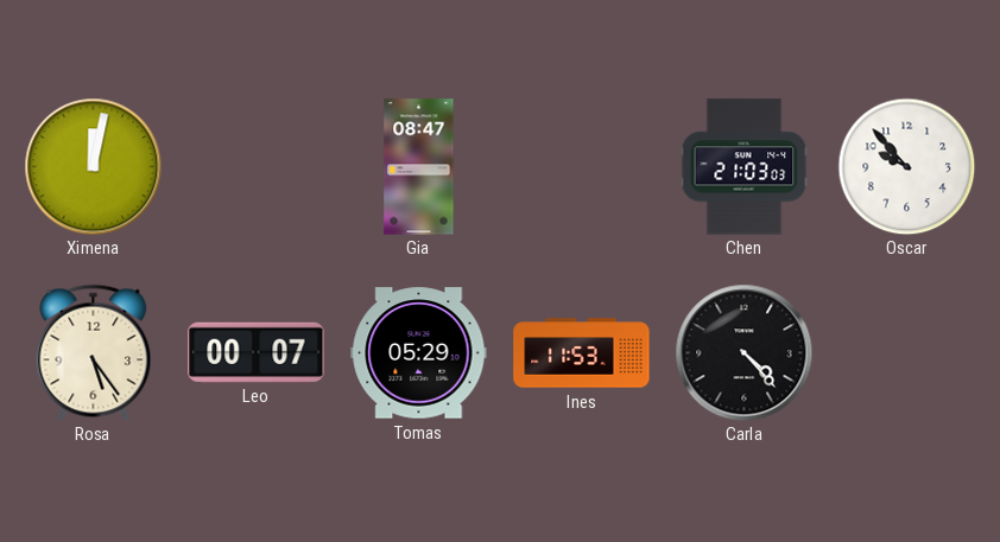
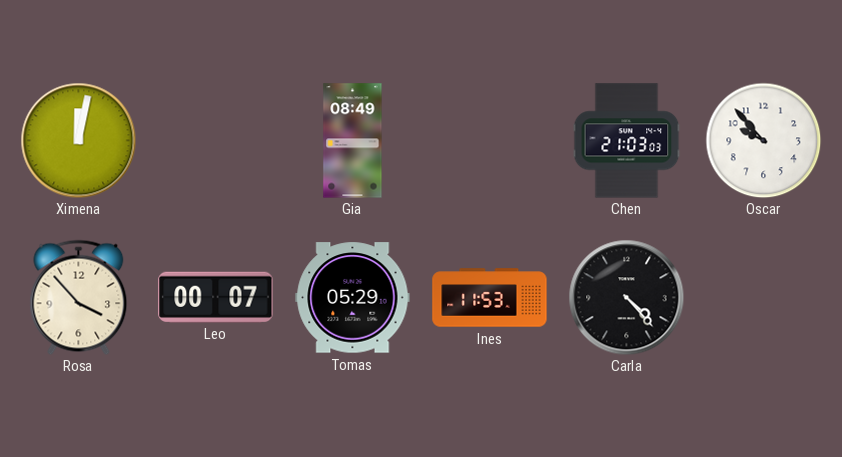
Gia: 08:47 -> 08:49
Rosa: 5:24 -> 3:53
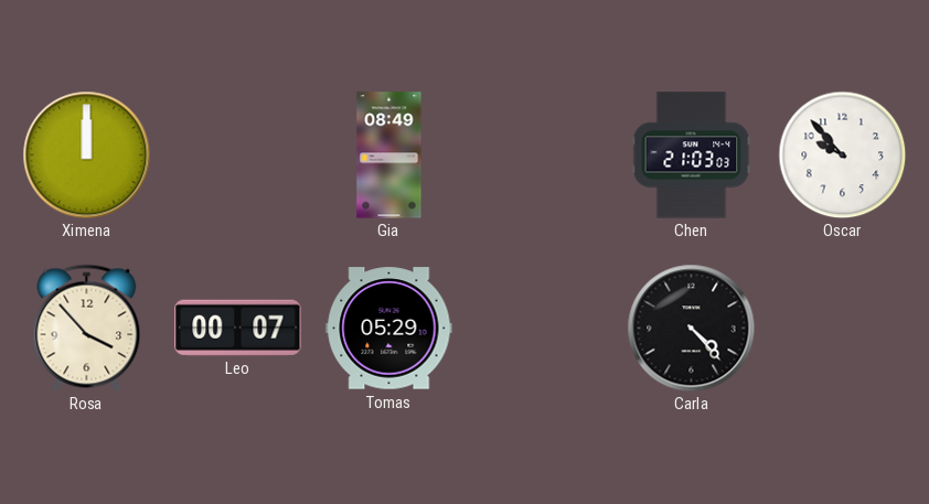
Ximena: 12:02 -> 12:00
Ines: 11:53 -> none
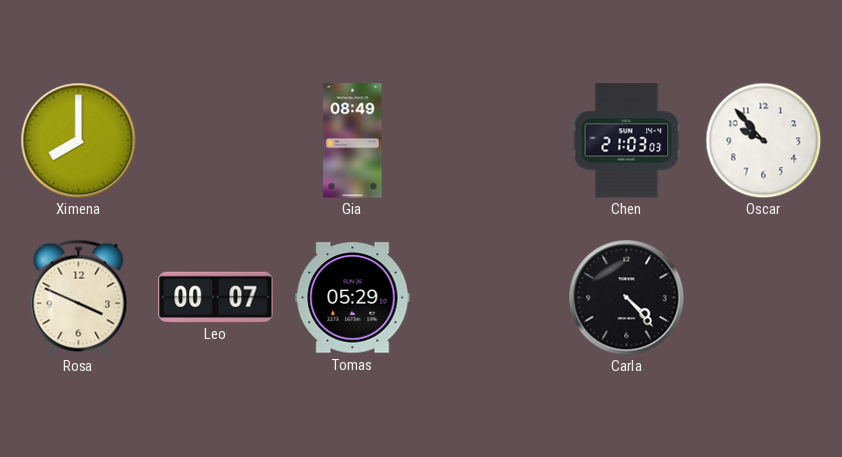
Ximena: 12:00 -> 8:00
Rosa: 3:53 -> 3:49
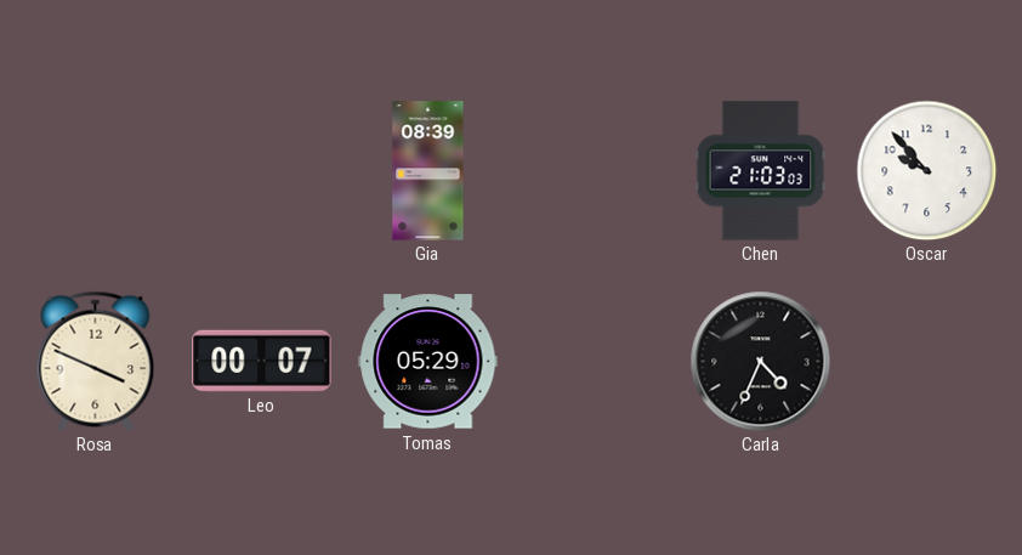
Ximena: 8:00 -> none
Gia: 08:49 -> 08:39
Carla: 4:23 -> 4:34
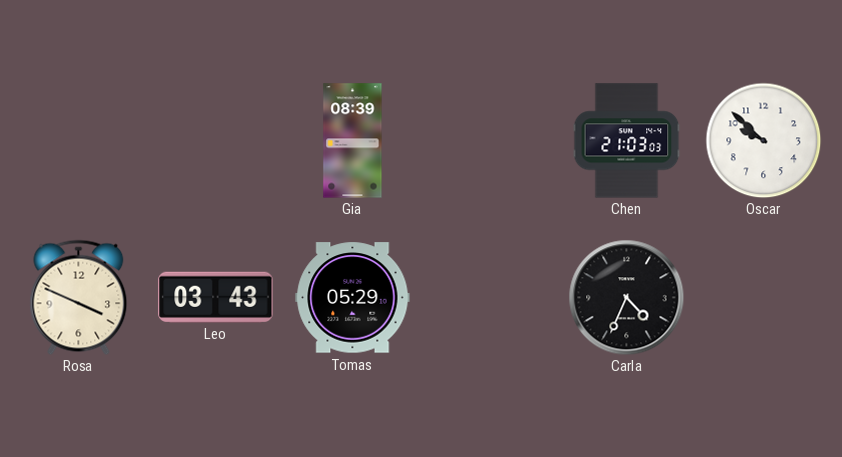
Oscar: 9:53 -> 9:52
Leo: 00:07 -> 03:43
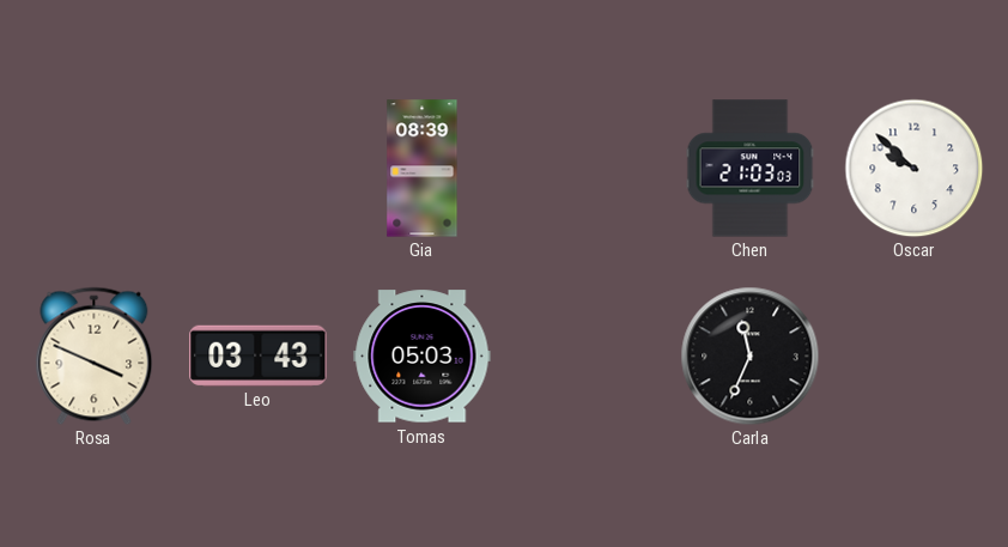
Tomas: 05:29 -> 05:03
Carla: 4:34 -> 11:34
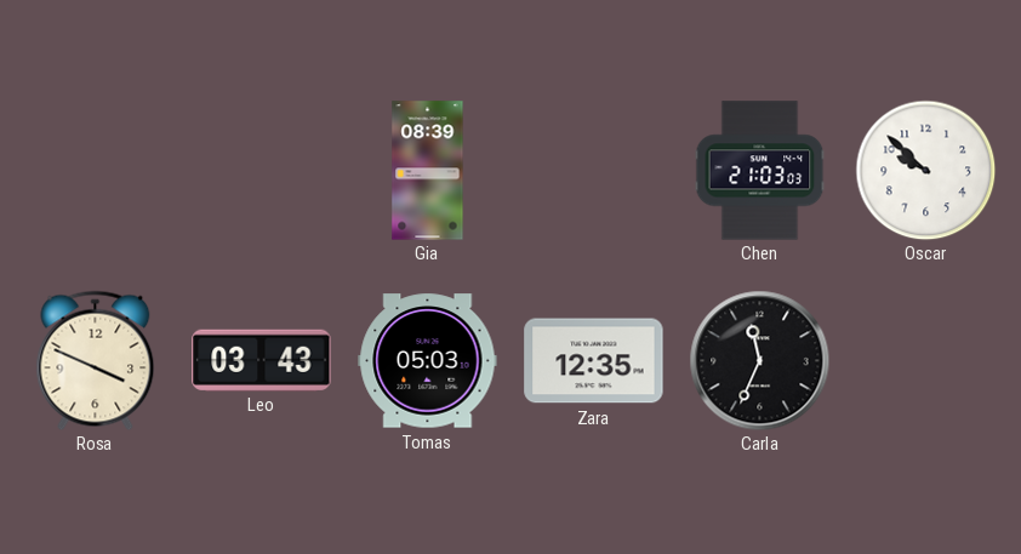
Zara: none -> 12:35
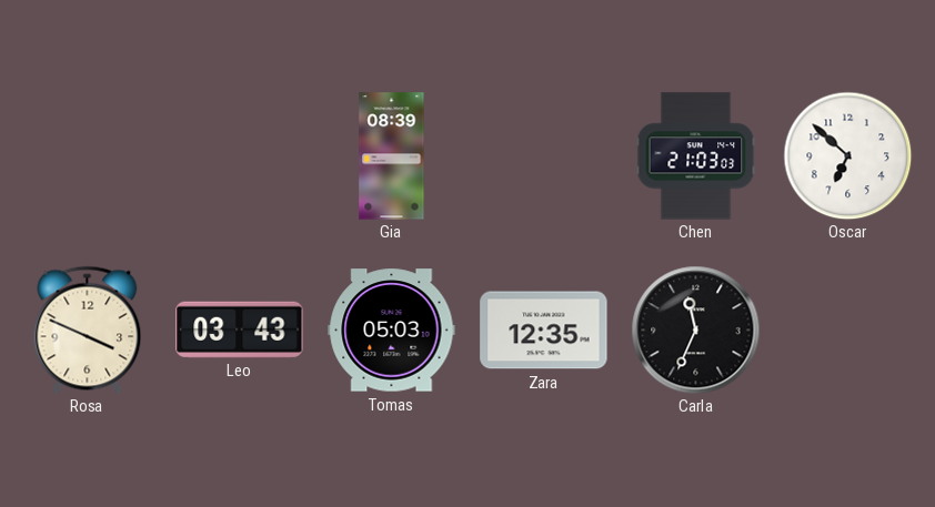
Oscar: 9:52 -> 6:52
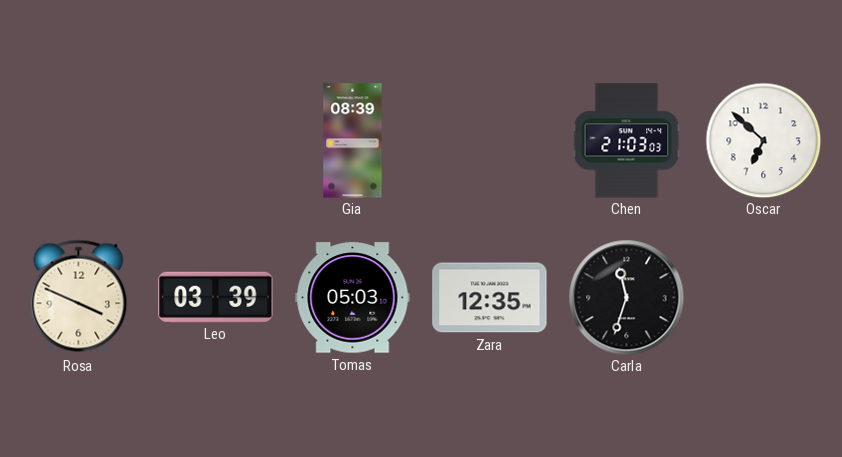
Leo: 03:43 -> 03:39
Carla: 11:34 -> 11:33
